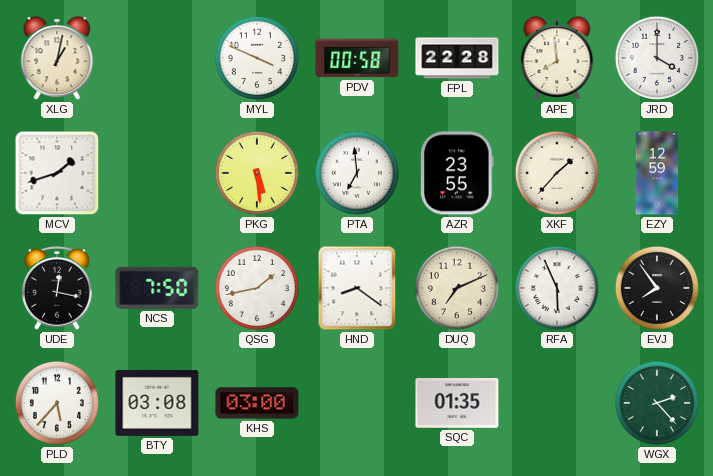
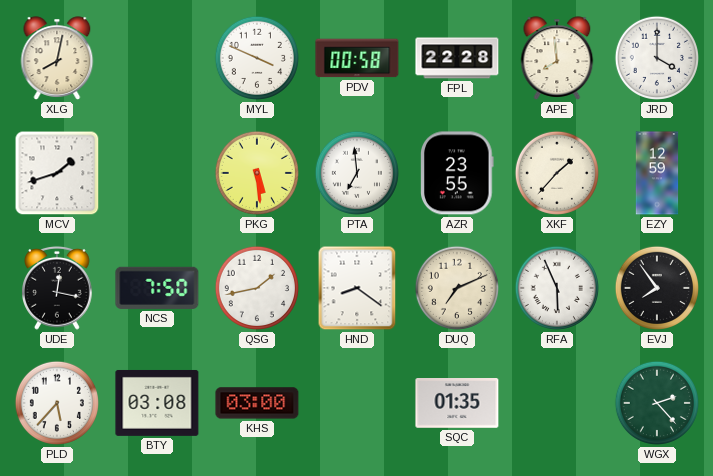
XLG: 1:02 -> 8:02
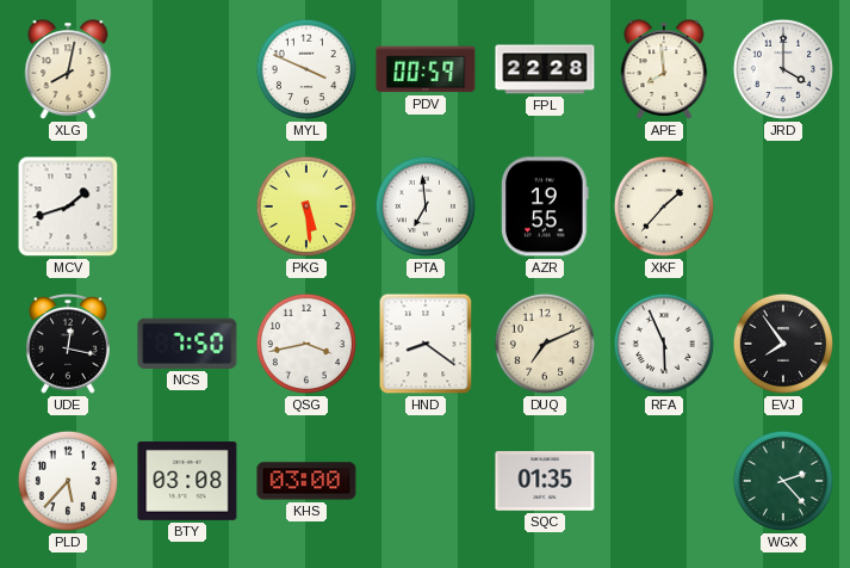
PDV: 00:58 -> 00:59
AZR: 23:55 -> 19:55
EZY: 12:59 -> none
QSG: 1:43 -> 3:43
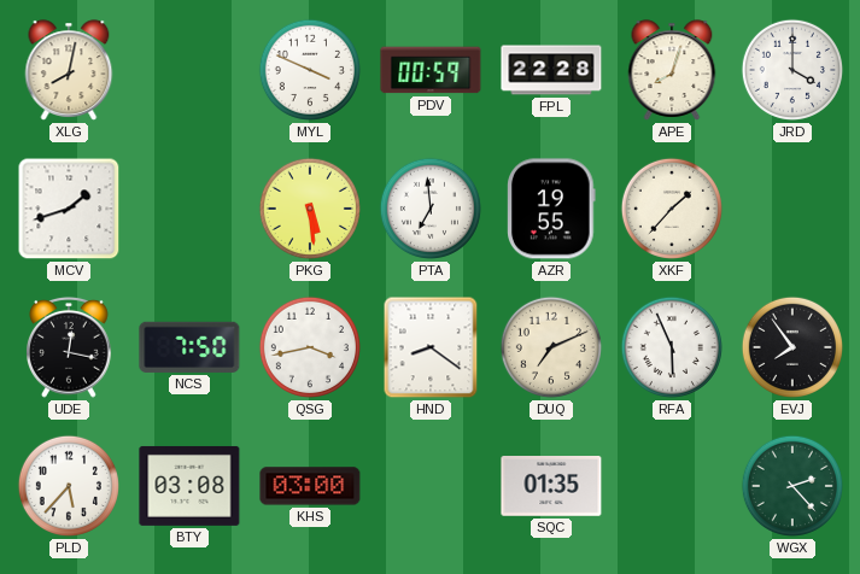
APE: 7:59 -> 8:03
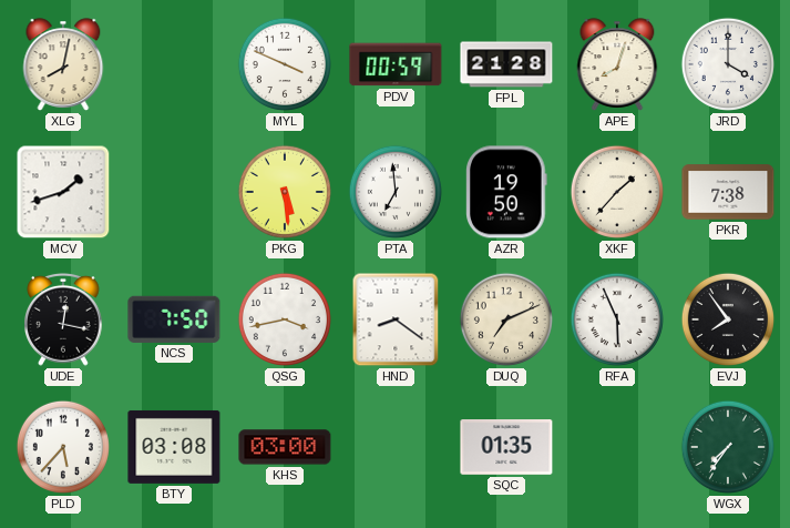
FPL: 22:28 -> 21:28
AZR: 19:55 -> 19:50
PKR: none -> 7:38
WGX: 2:23 -> 7:36
